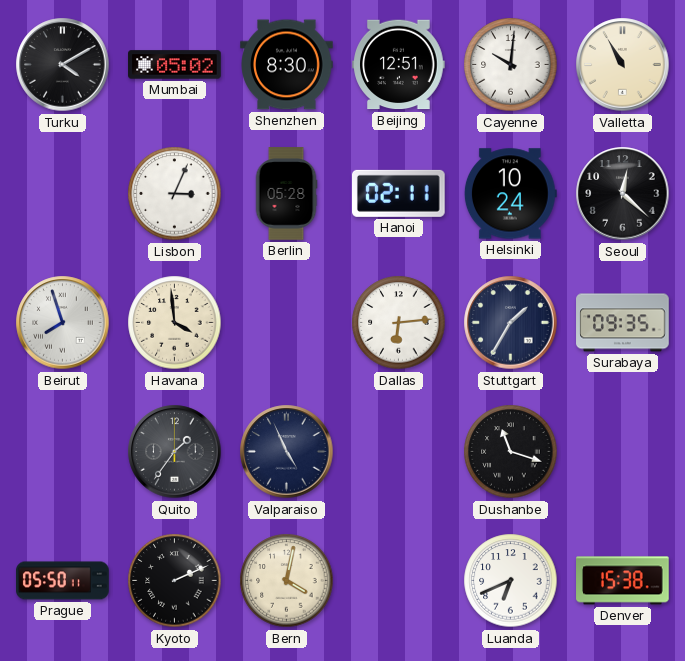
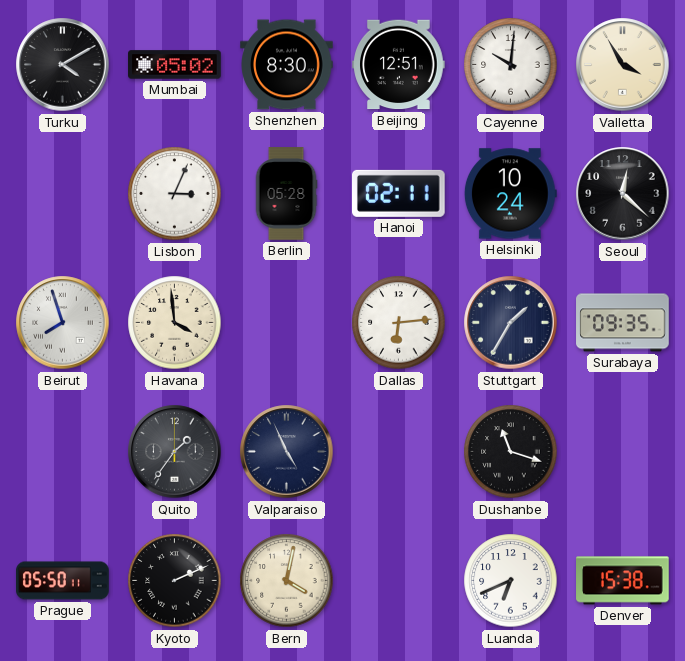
Valletta: 10:55 -> 3:55
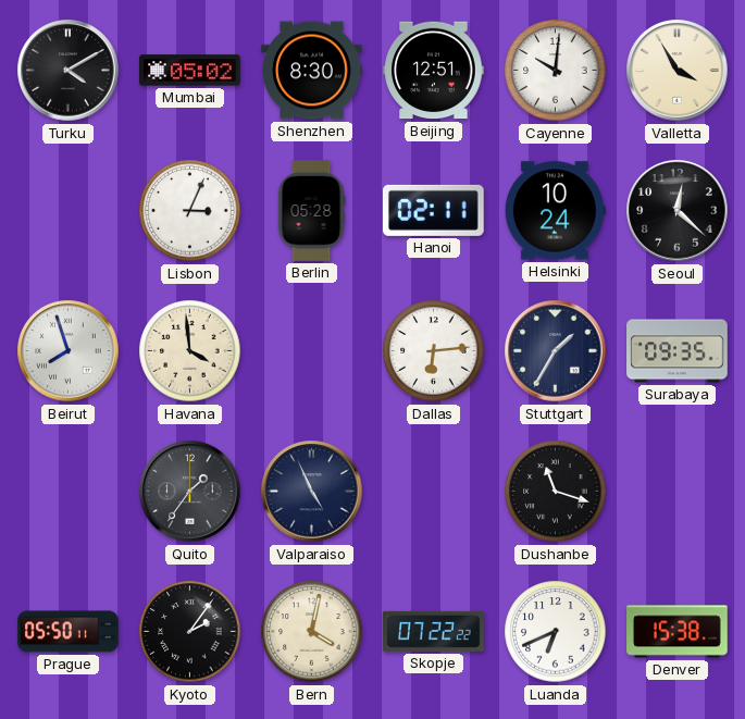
Kyoto: 2:11 -> 2:06
Skopje: none -> 07:22
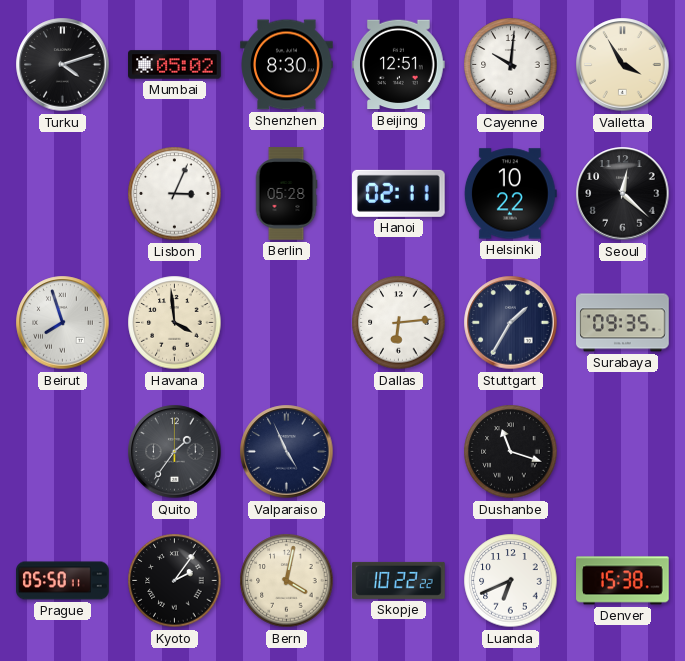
Turku: 4:10 -> 4:12
Helsinki: 10:24 -> 10:22
Skopje: 07:22 -> 10:22
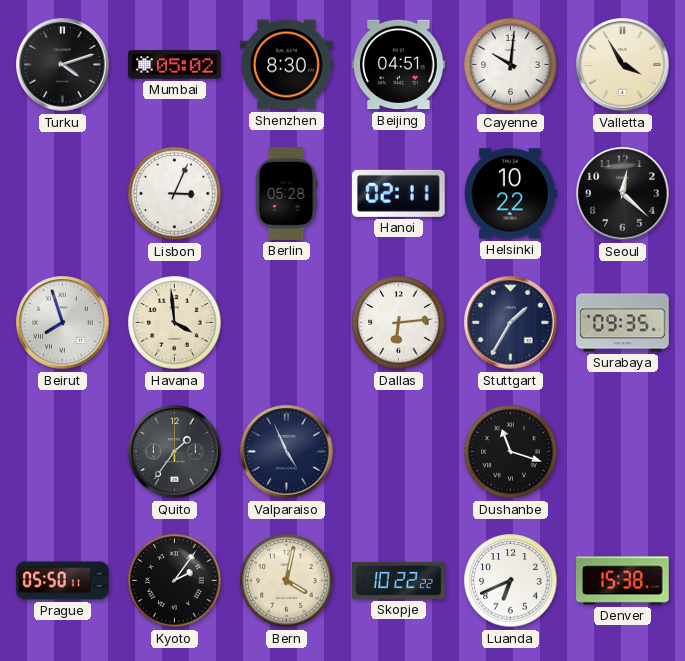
Beijing: 12:51 -> 04:51
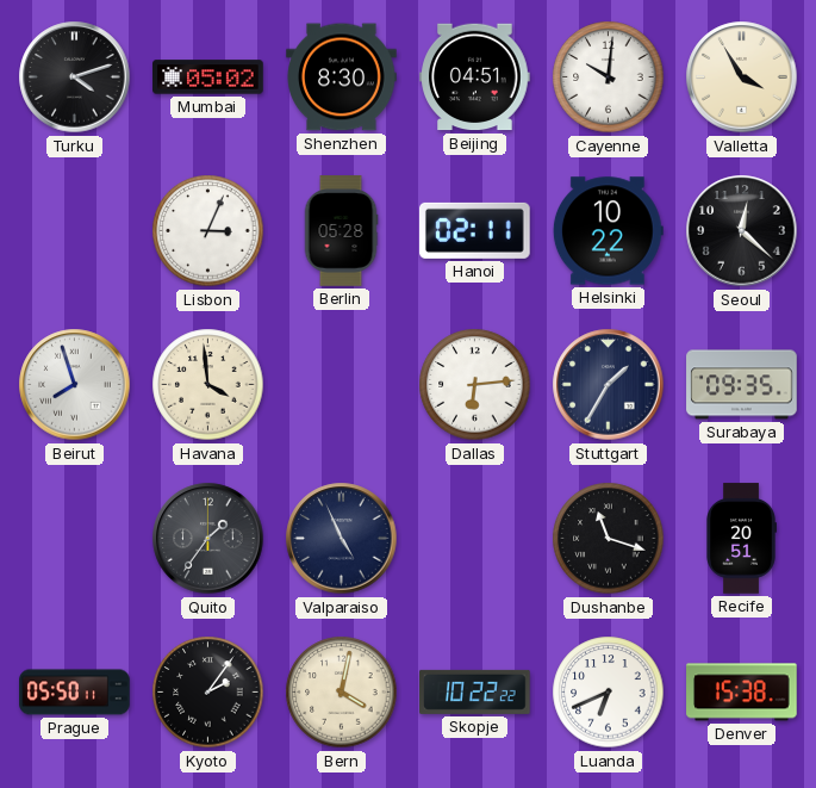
Recife: none -> 20:51
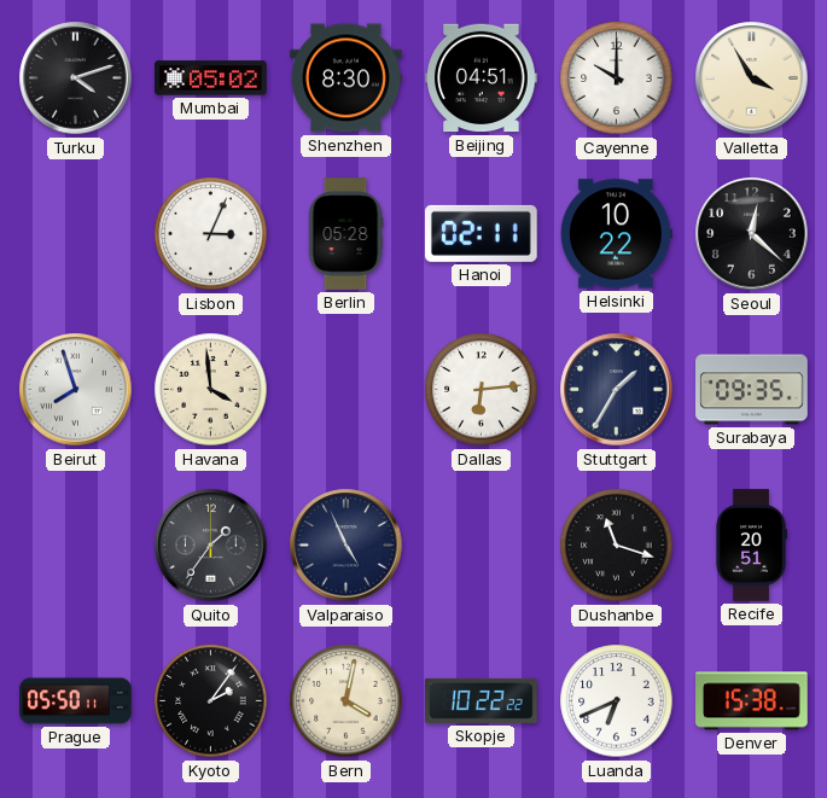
Cayenne: 10:01 -> 10:00
